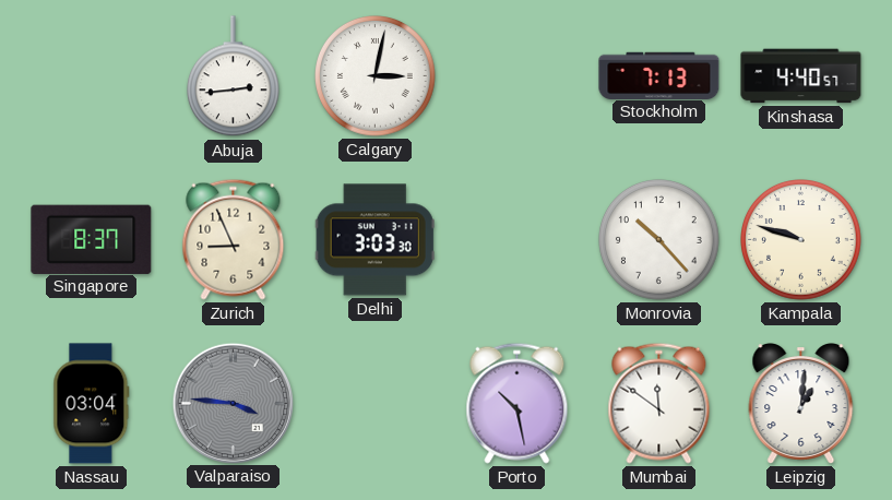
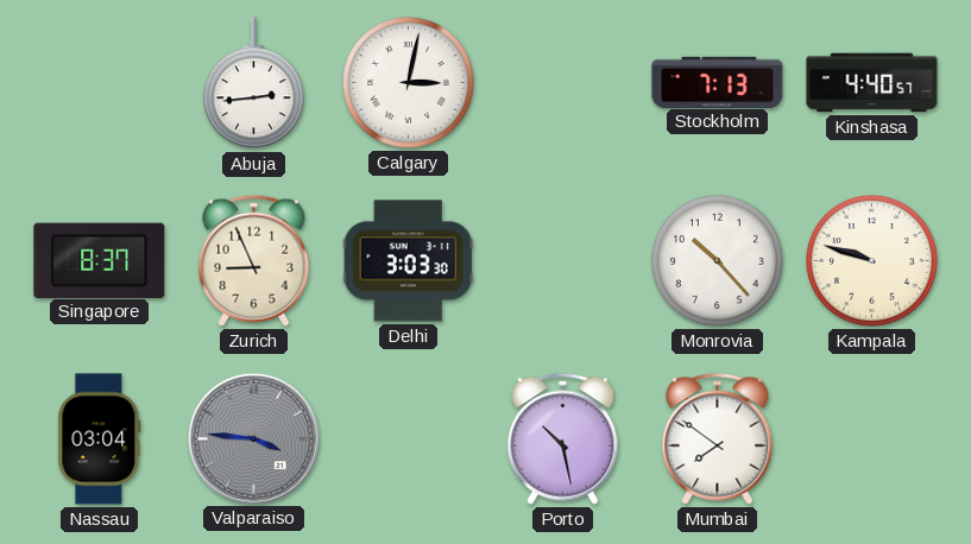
Mumbai: 11:51 -> 7:51
Leipzig: 1:01 -> none
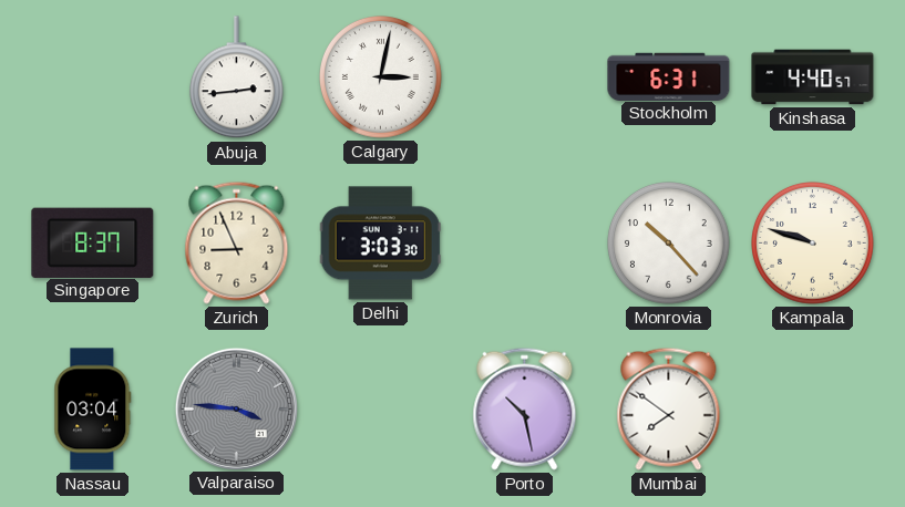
Stockholm: 7:13 -> 6:31
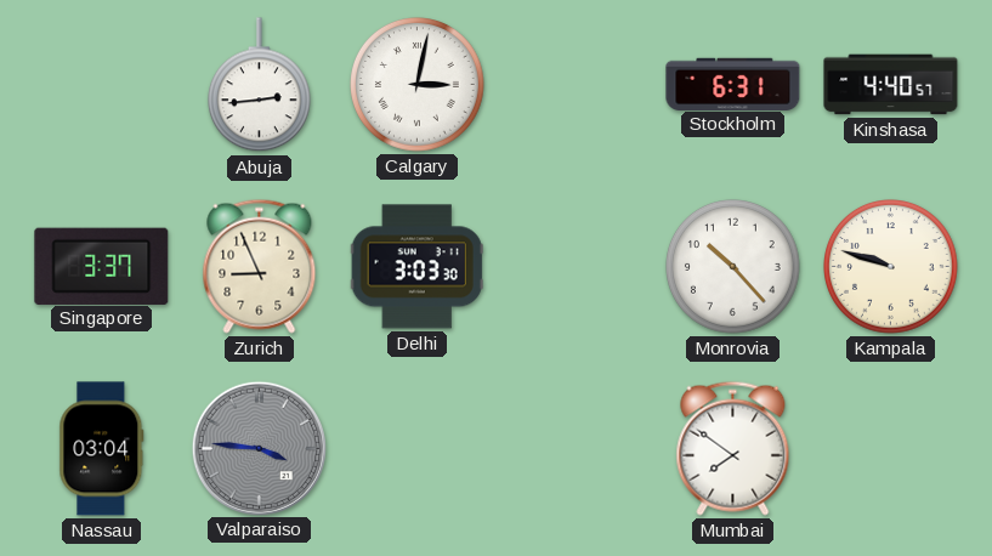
Singapore: 8:37 -> 3:37
Porto: 10:28 -> none
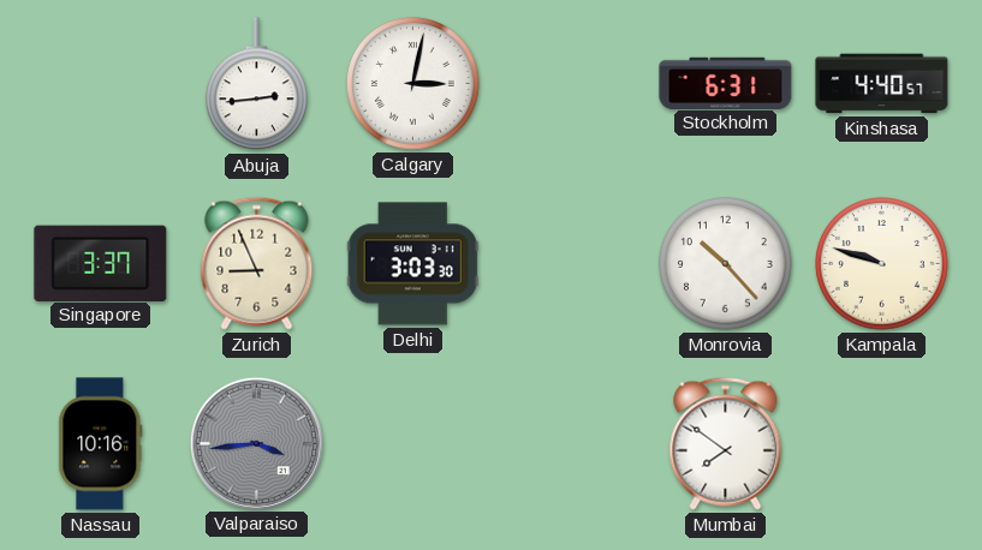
Nassau: 03:04 -> 10:16
Valparaiso: 3:46 -> 3:44
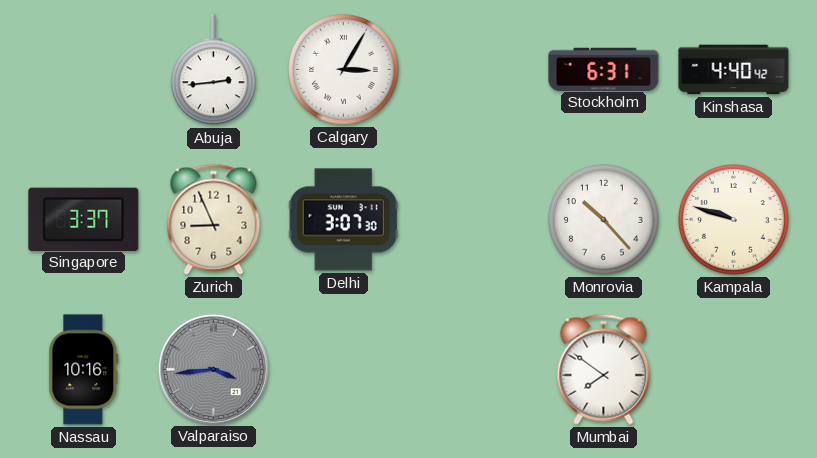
Calgary: 3:02 -> 3:05
Kinshasa: 4:40:57 -> 4:40:42
Delhi: 3:03 -> 3:07
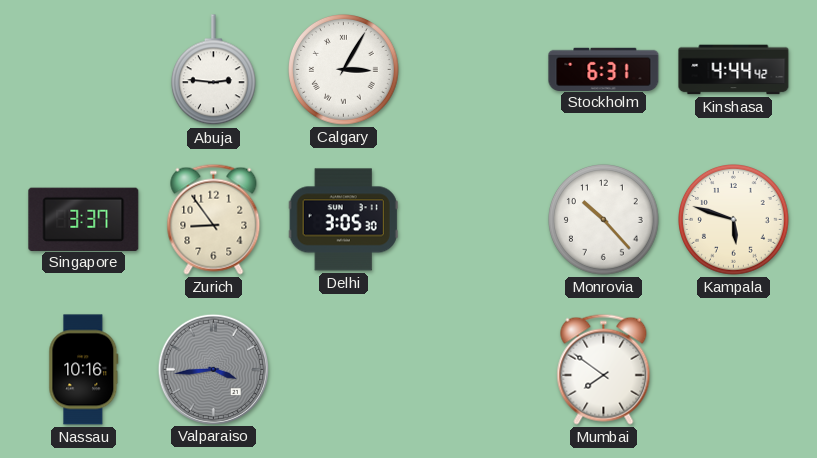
Abuja: 2:44 -> 2:46
Kinshasa: 4:40 -> 4:44
Zurich: 8:56 -> 8:54
Delhi: 3:07 -> 3:05
Kampala: 9:48 -> 5:48
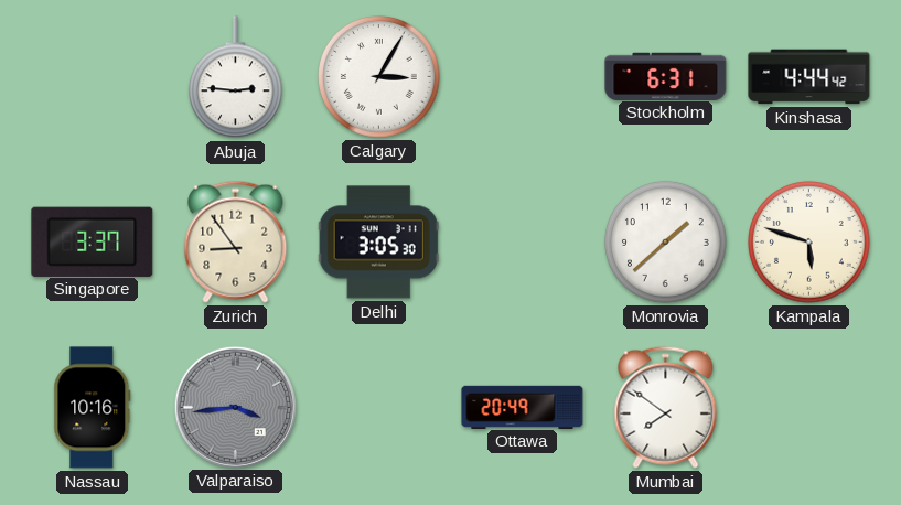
Monrovia: 10:23 -> 1:38
Ottawa: none -> 20:49
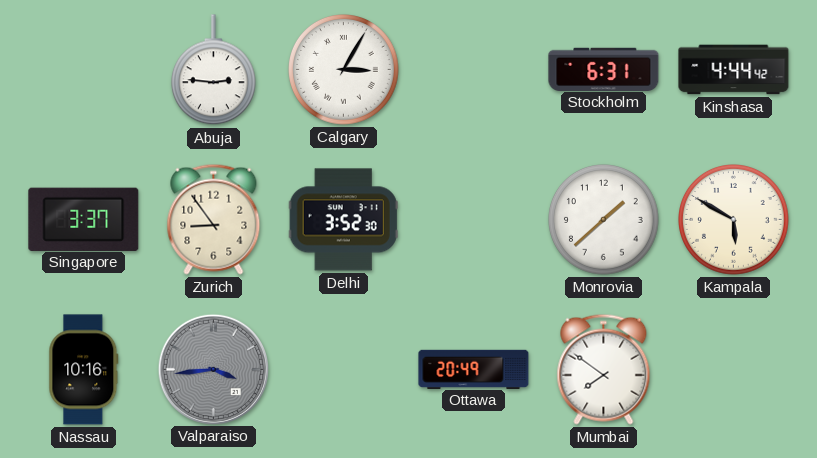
Delhi: 3:05 -> 3:52
Kampala: 5:48 -> 5:50
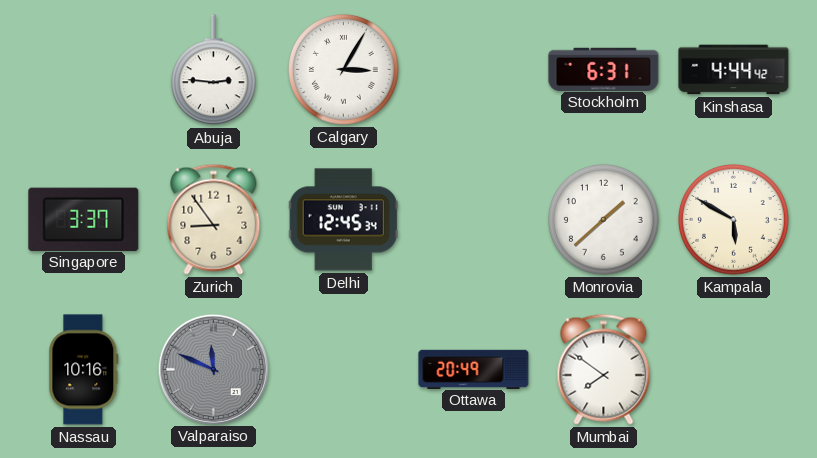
Delhi: 3:52 -> 12:45
Valparaiso: 3:44 -> 11:49
